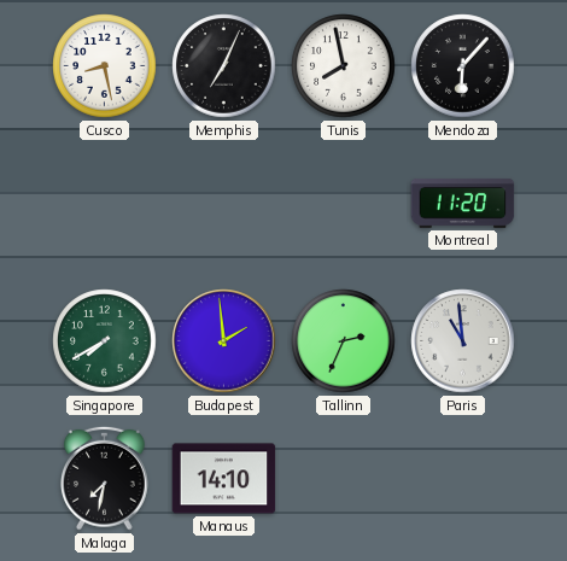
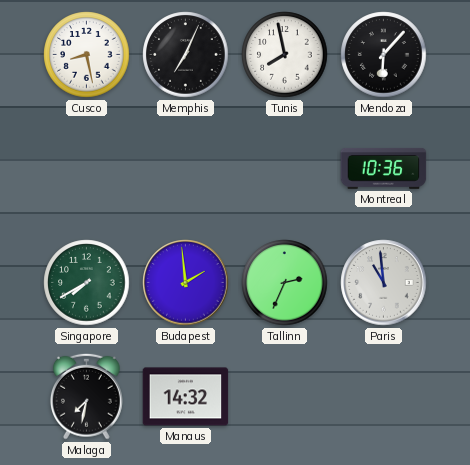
Montreal: 11:20 -> 10:36
Manaus: 14:10 -> 14:32
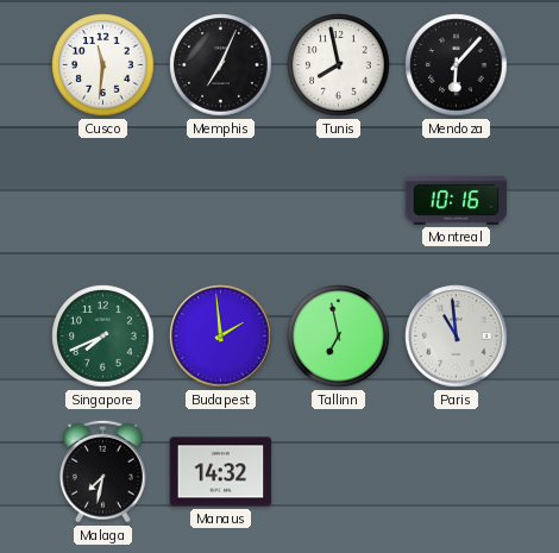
Cusco: 8:28 -> 11:31
Montreal: 10:36 -> 10:16
Singapore: 7:40 -> 7:41
Tallinn: 2:34 -> 6:58
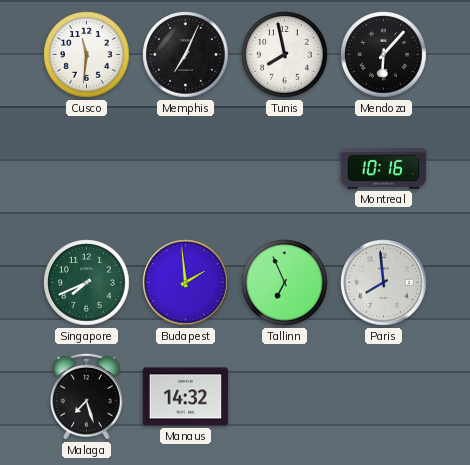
Tallinn: 6:58 -> 6:56
Paris: 10:59 -> 7:59
Malaga: 7:32 -> 7:27
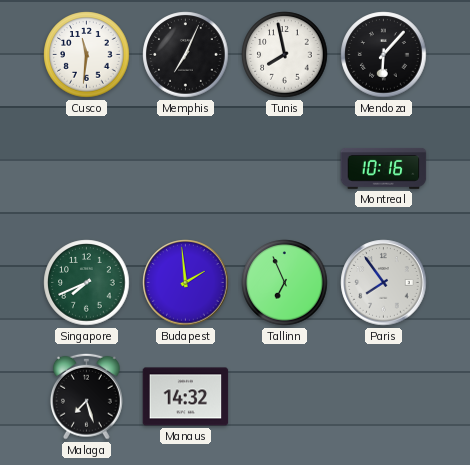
Paris: 7:59 -> 7:54
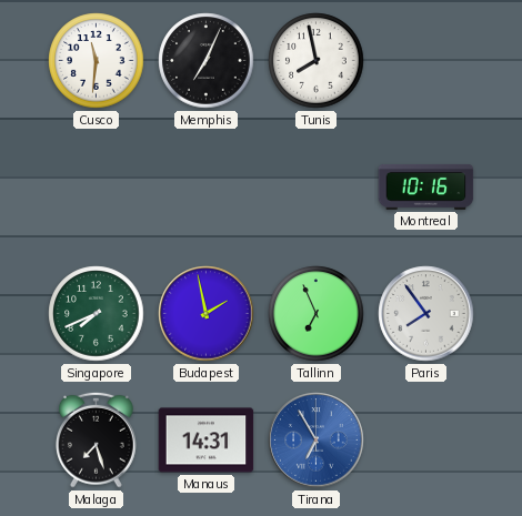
Mendoza: 6:07 -> none
Budapest: 1:59 -> 1:58
Manaus: 14:32 -> 14:31
Tirana: none -> 6:55
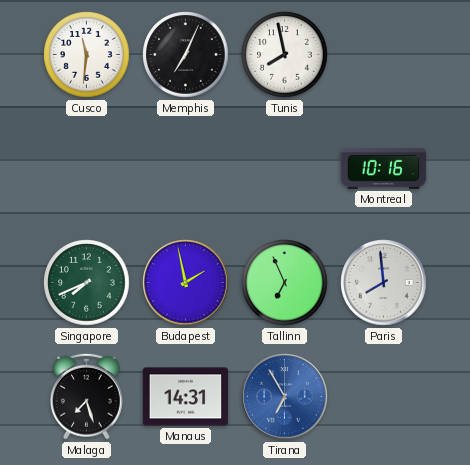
Paris: 7:54 -> 7:59
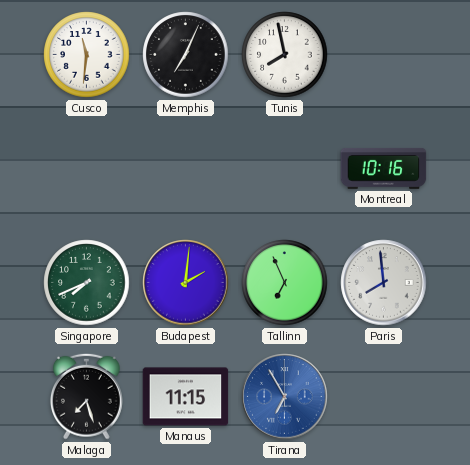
Budapest: 1:58 -> 2:01
Manaus: 14:31 -> 11:15
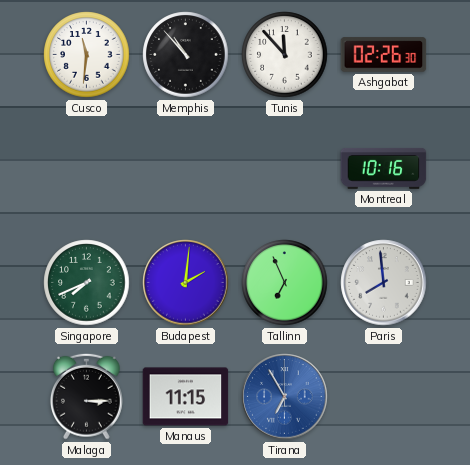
Memphis: 7:04 -> 10:53
Tunis: 7:58 -> 11:53
Ashgabat: none -> 02:26
Malaga: 7:27 -> 3:15
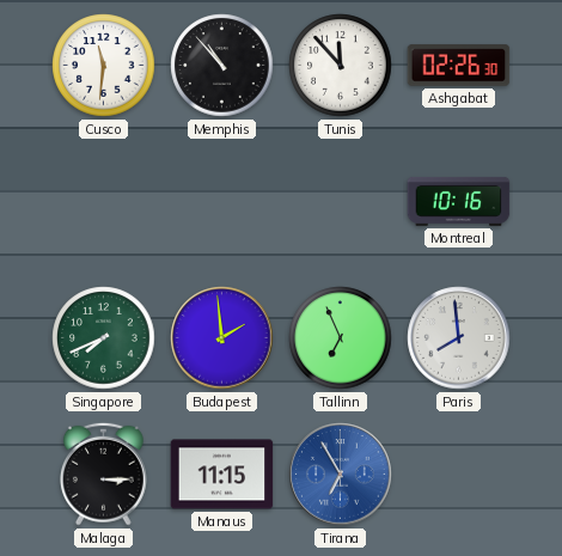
Budapest: 2:01 -> 1:59
